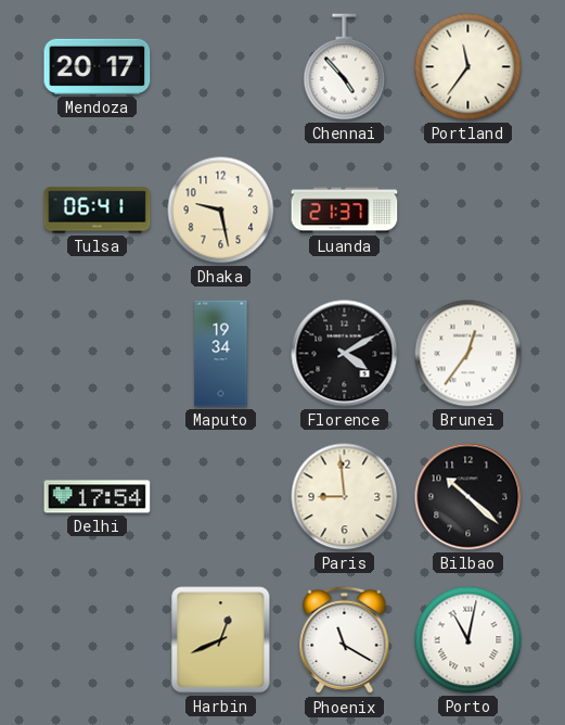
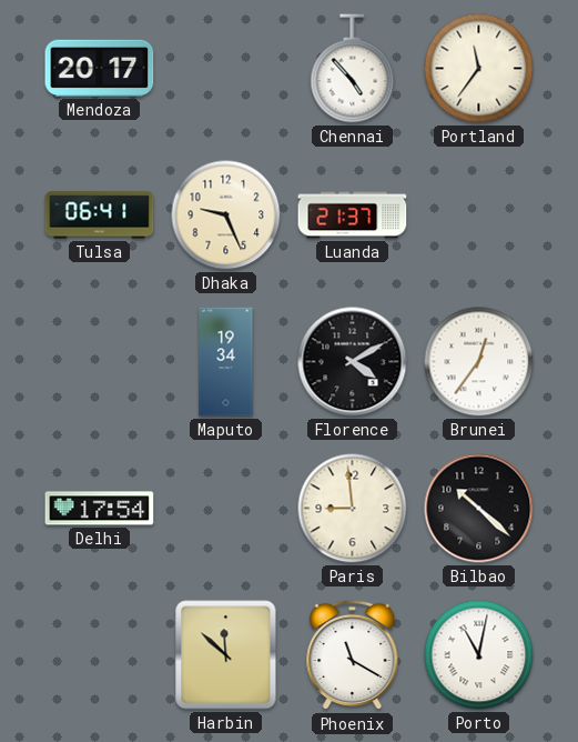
Dhaka: 9:28 -> 9:26
Harbin: 12:41 -> 11:52
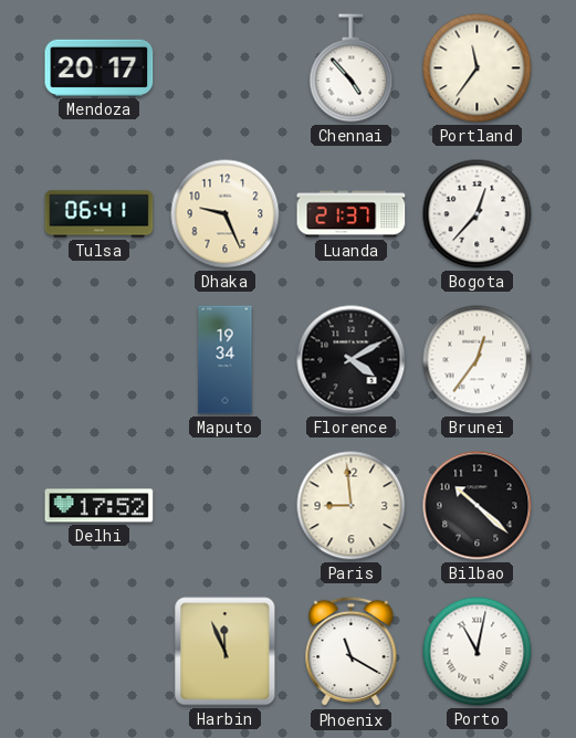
Bogota: none -> 12:37
Delhi: 17:54 -> 17:52
Harbin: 11:52 -> 11:56
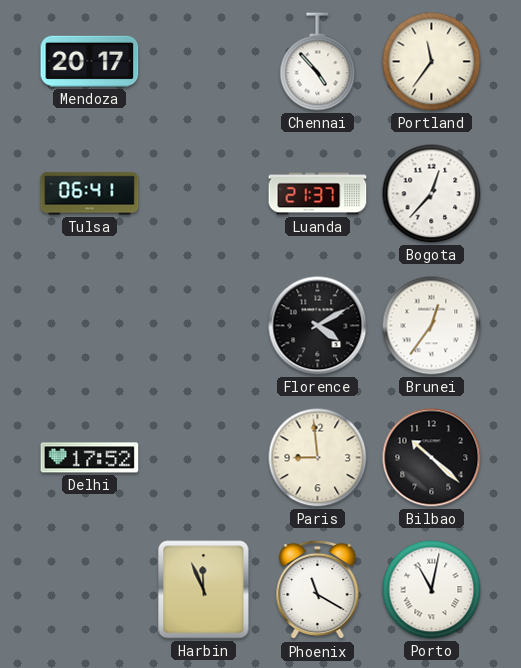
Dhaka: 9:26 -> none
Maputo: 19:34 -> none
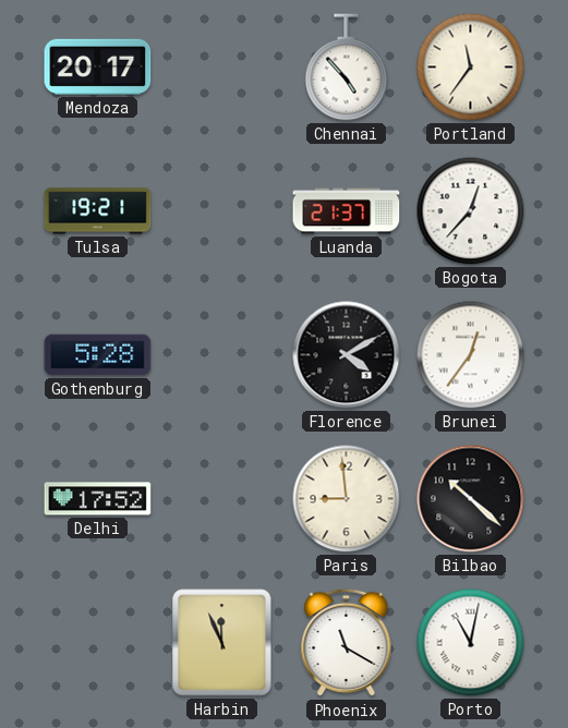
Tulsa: 06:41 -> 19:21
Gothenburg: none -> 5:28
